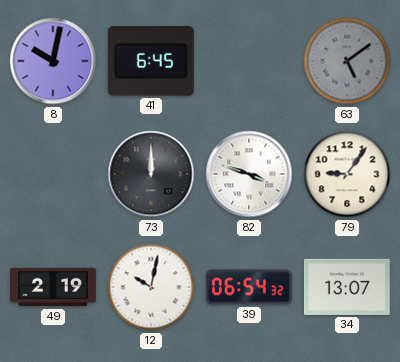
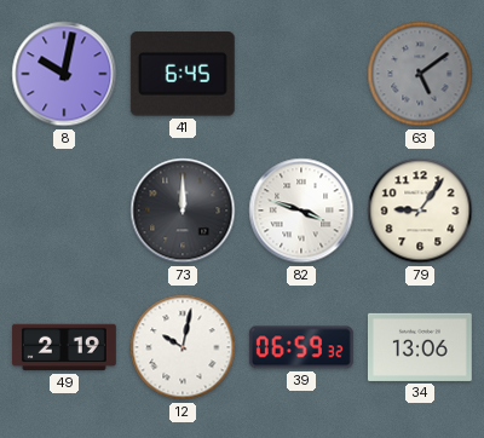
39: 06:54 -> 06:59
34: 13:07 -> 13:06
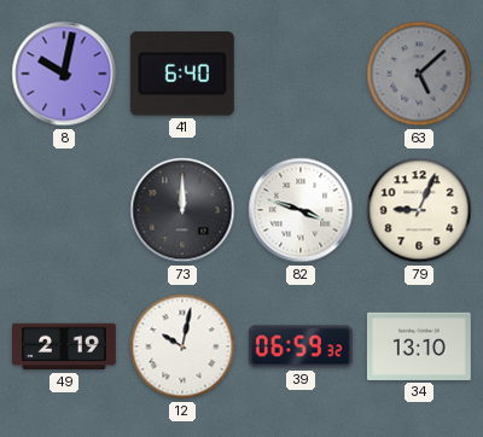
41: 6:45 -> 6:40
63: 5:09 -> 5:08
79: 9:06 -> 9:04
34: 13:06 -> 13:10
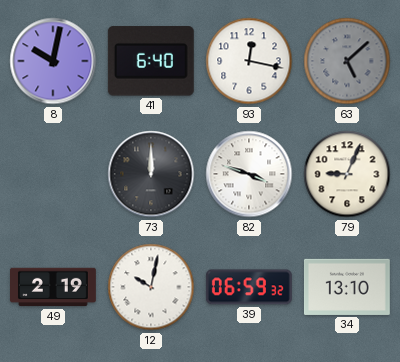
93: none -> 12:17
